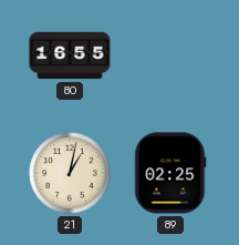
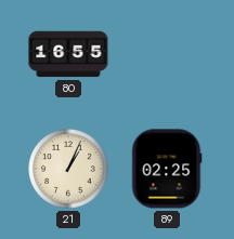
21: 1:02 -> 1:04
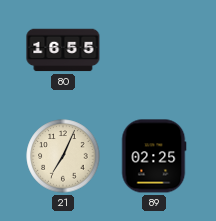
21: 1:04 -> 7:04
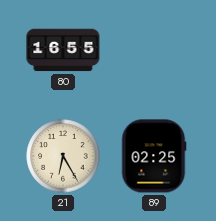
21: 7:04 -> 6:25
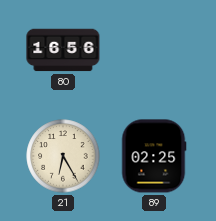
80: 16:55 -> 16:56
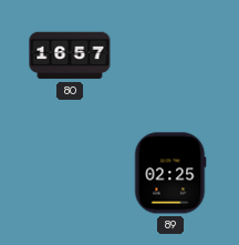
80: 16:56 -> 16:57
21: 6:25 -> none
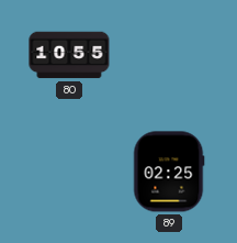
80: 16:57 -> 10:55
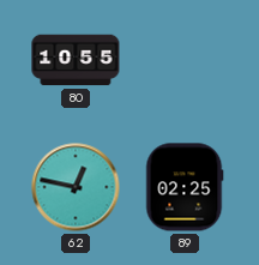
62: none -> 12:47
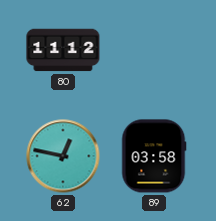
80: 10:55 -> 11:12
89: 02:25 -> 03:58
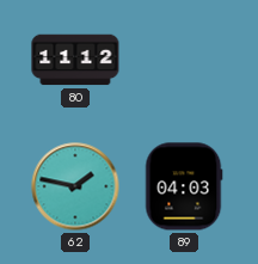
62: 12:47 -> 1:47
89: 03:58 -> 04:03
